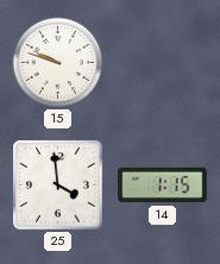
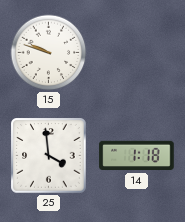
14: 1:15 -> 1:18
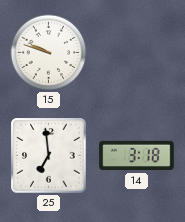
25: 3:59 -> 6:59
14: 1:18 -> 3:18
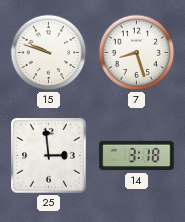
7: none -> 8:27
25: 6:59 -> 2:59
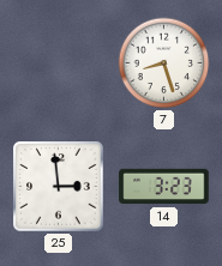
15: 9:48 -> none
14: 3:18 -> 3:23
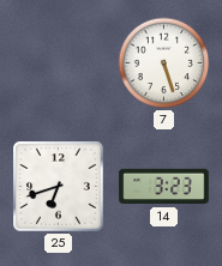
7: 8:27 -> 5:27
25: 2:59 -> 6:42
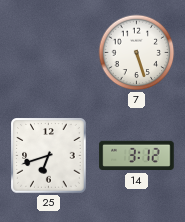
14: 3:23 -> 3:12
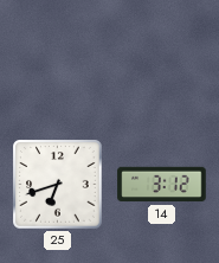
7: 5:27 -> none
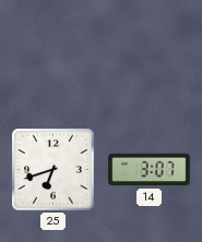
14: 3:12 -> 3:07
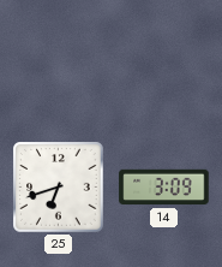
14: 3:07 -> 3:09
